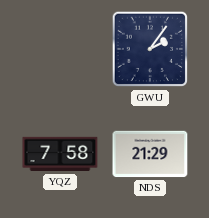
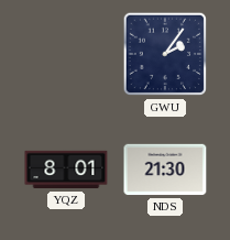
YQZ: 7:58 -> 8:01
NDS: 21:29 -> 21:30
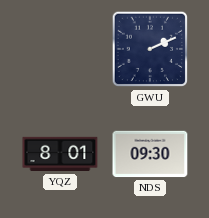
GWU: 2:06 -> 2:11
NDS: 21:30 -> 09:30
